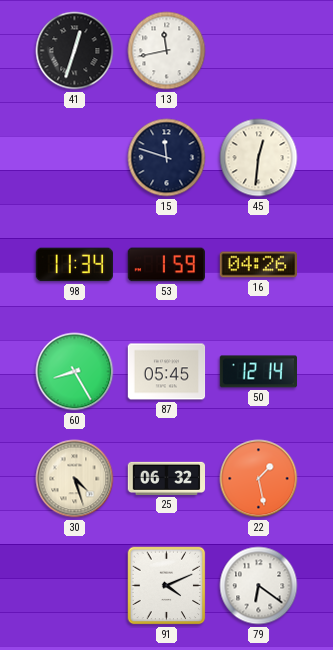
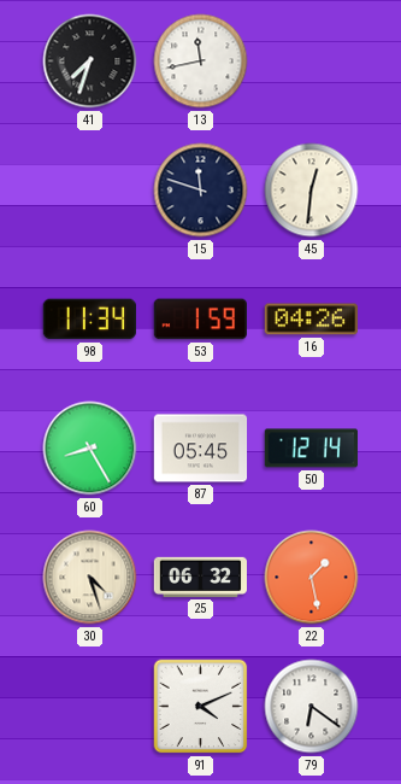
41: 12:33 -> 7:33
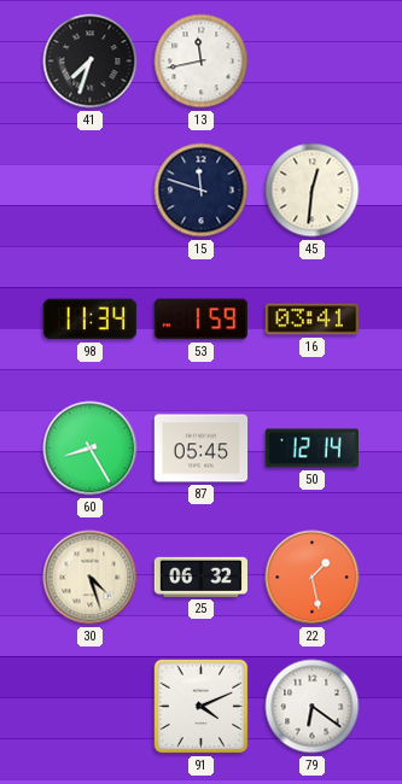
16: 04:26 -> 03:41
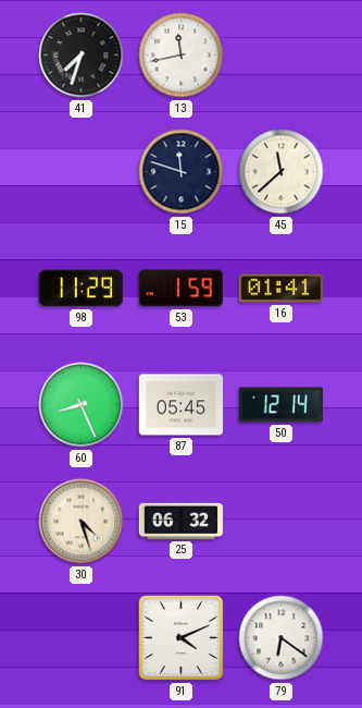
45: 12:31 -> 11:38
98: 11:34 -> 11:29
16: 03:41 -> 01:41
60: 8:25 -> 8:26
22: 1:28 -> none
